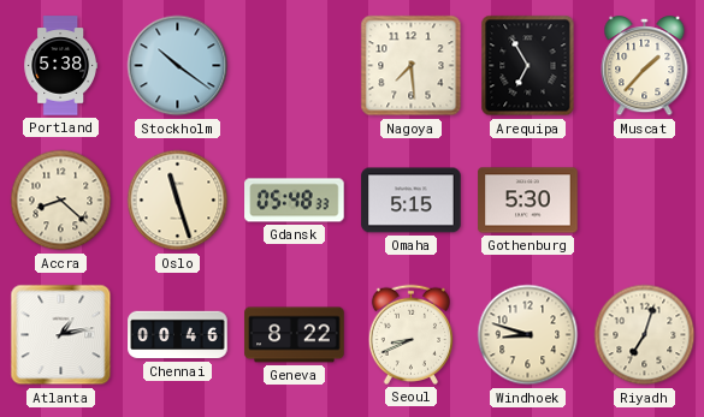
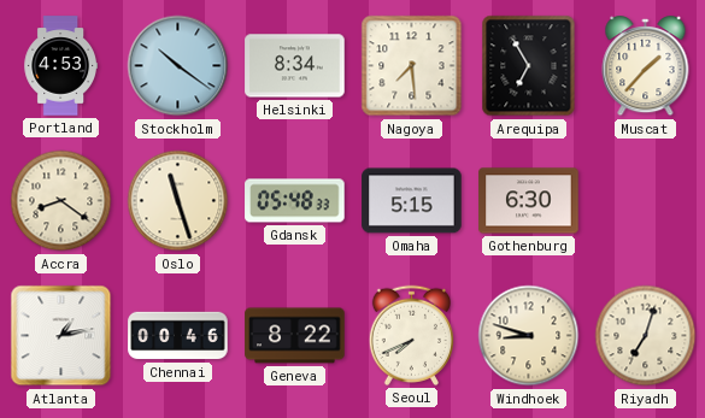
Portland: 5:38 -> 4:53
Helsinki: none -> 8:34
Accra: 8:22 -> 8:21
Gothenburg: 5:30 -> 6:30
Seoul: 8:41 -> 7:41
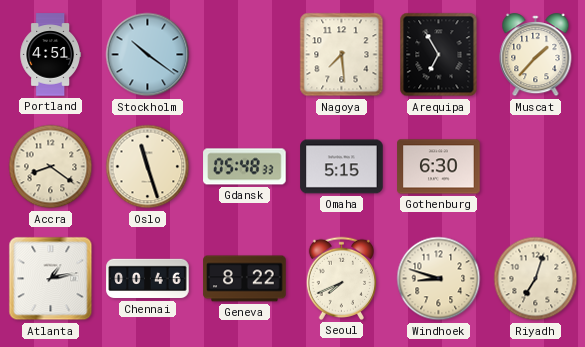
Portland: 4:53 -> 4:51
Helsinki: 8:34 -> none
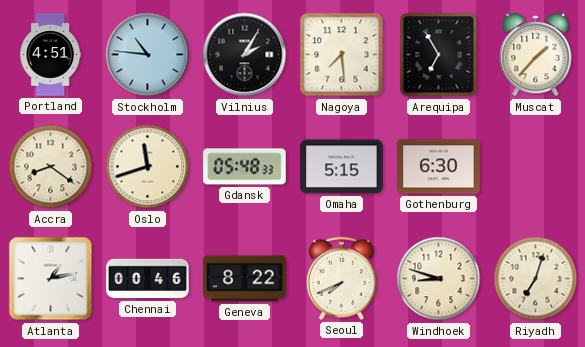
Stockholm: 10:21 -> 10:46
Vilnius: none -> 2:05
Oslo: 11:27 -> 11:42
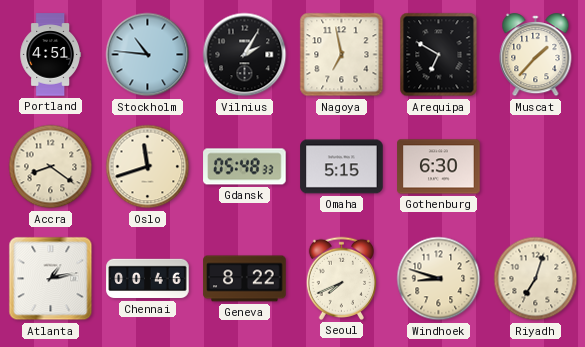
Nagoya: 7:29 -> 6:58
Arequipa: 6:55 -> 6:50
